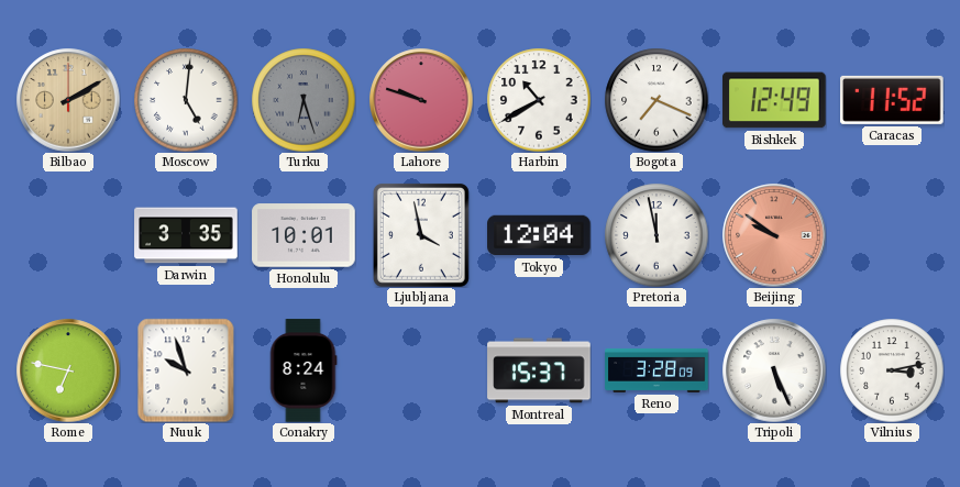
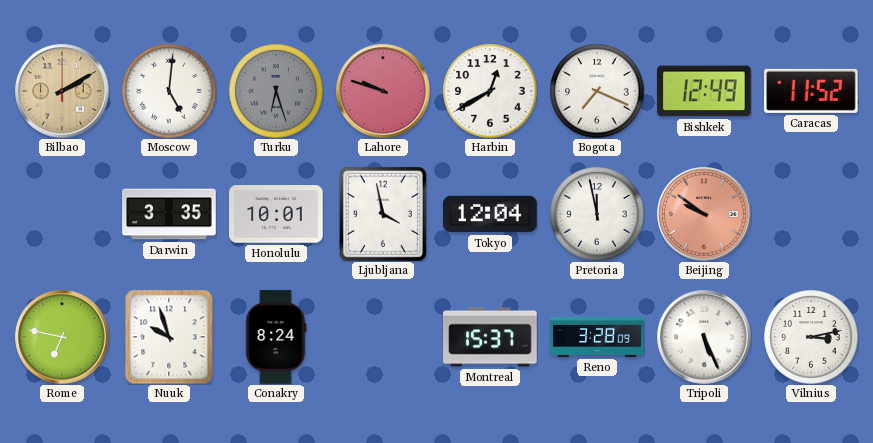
Harbin: 10:40 -> 12:40
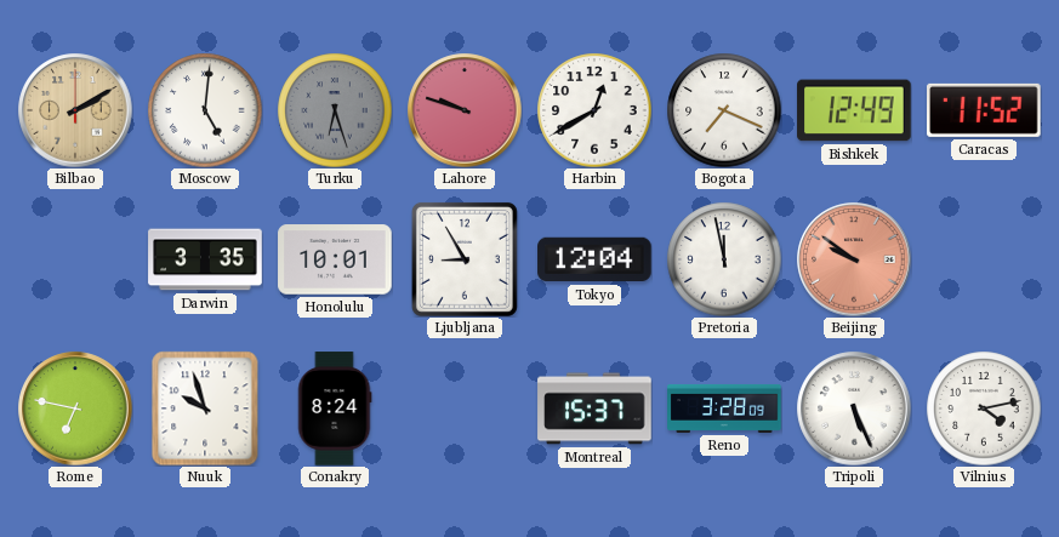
Ljubljana: 3:58 -> 8:55
Vilnius: 3:13 -> 4:13
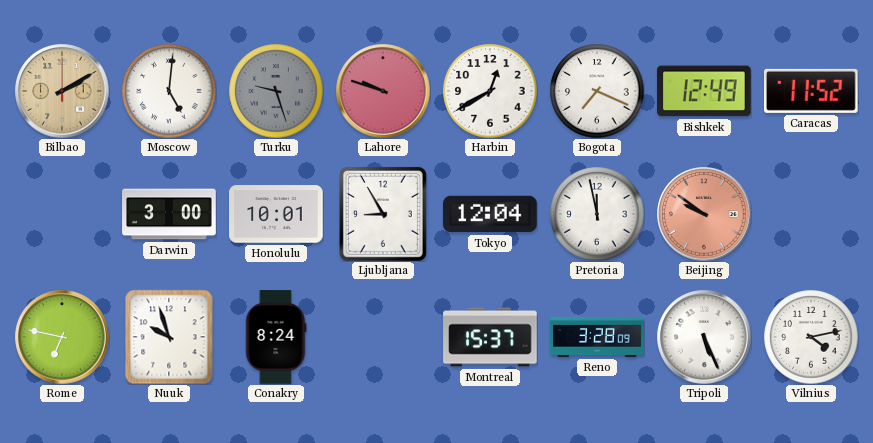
Turku: 6:27 -> 9:27
Darwin: 3:35 -> 3:00
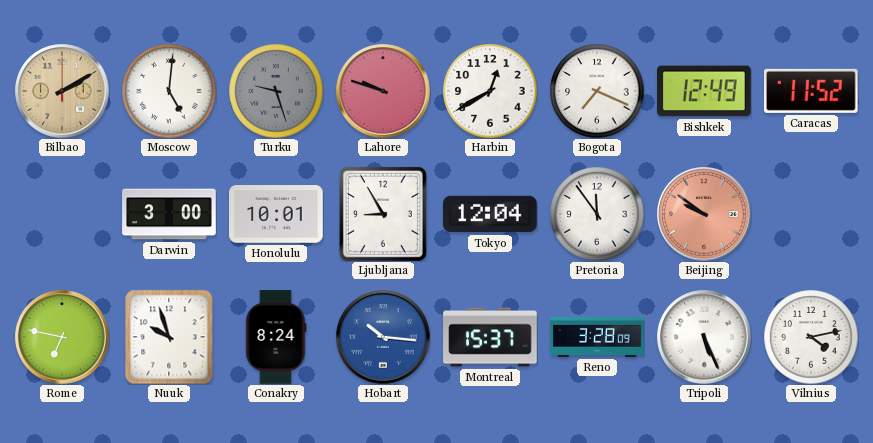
Pretoria: 11:58 -> 11:54
Hobart: none -> 10:16
